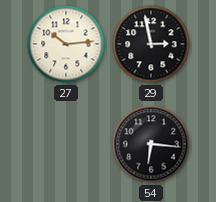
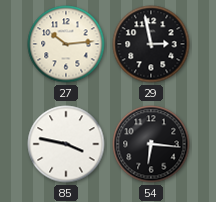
85: none -> 3:47
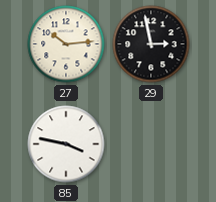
54: 6:16 -> none
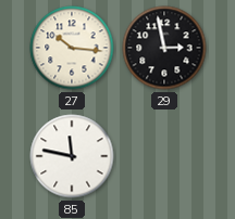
27: 10:14 -> 10:16
85: 3:47 -> 11:47
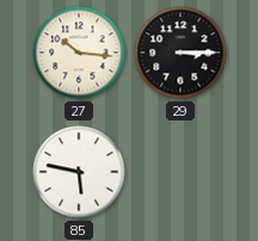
29: 2:58 -> 3:15
85: 11:47 -> 5:47
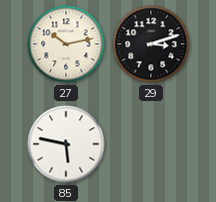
27: 10:16 -> 10:13
29: 3:15 -> 3:12
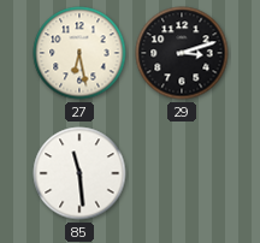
27: 10:13 -> 6:28
85: 5:47 -> 11:29
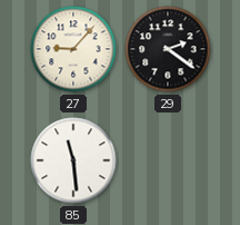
27: 6:28 -> 9:07
29: 3:12 -> 2:21
